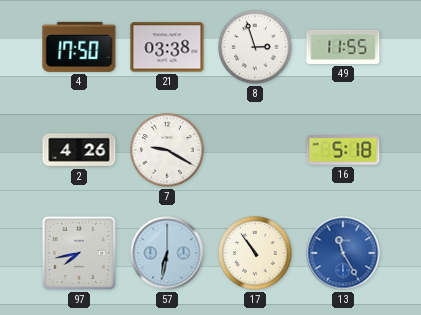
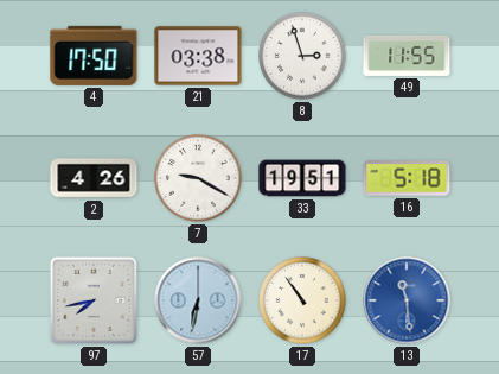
33: none -> 19:51
13: 11:25 -> 11:29
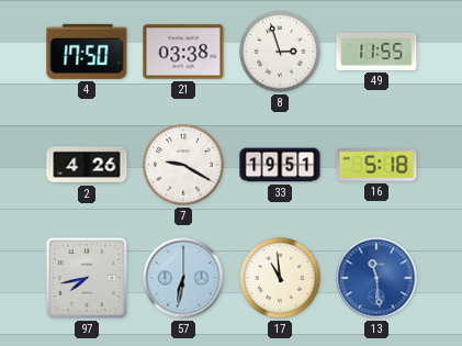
17: 10:54 -> 10:59
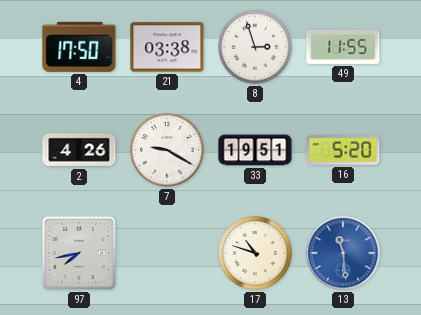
16: 5:18 -> 5:20
57: 6:32 -> none
17: 10:59 -> 10:48
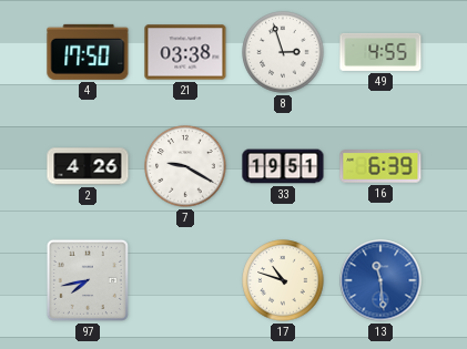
49: 11:55 -> 4:55
16: 5:20 -> 6:39
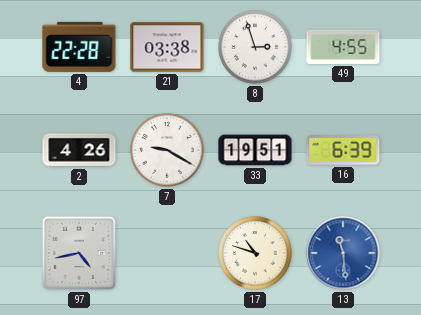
4: 17:50 -> 22:28
97: 7:43 -> 4:43
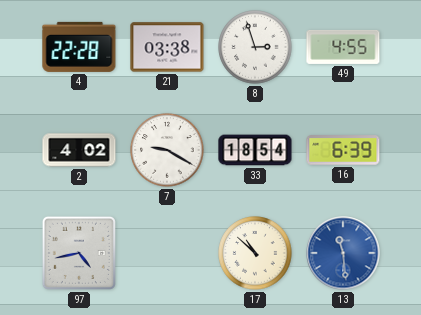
2: 4:26 -> 4:02
33: 19:51 -> 18:54
17: 10:48 -> 10:52
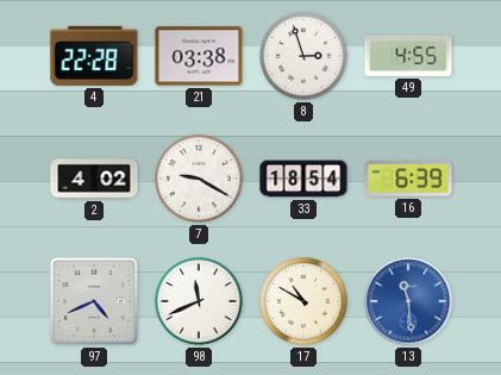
97: 4:43 -> 4:41
98: none -> 11:41
17: 10:52 -> 10:50
